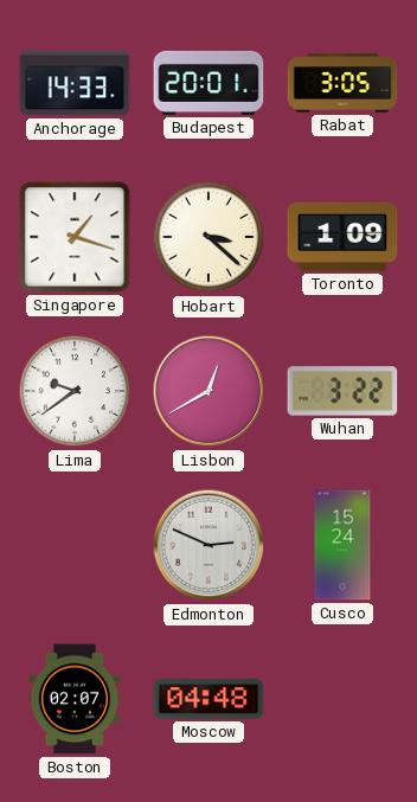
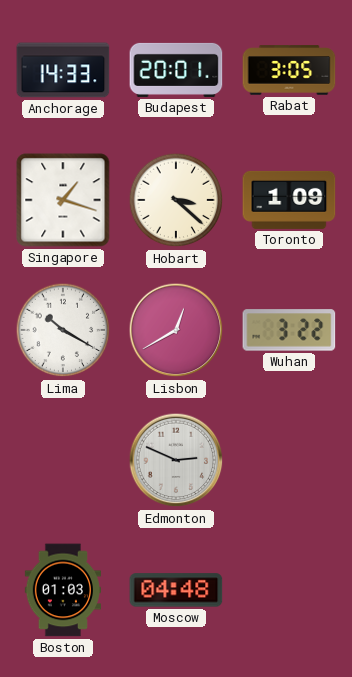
Lima: 9:39 -> 10:20
Cusco: 15:24 -> none
Boston: 02:07 -> 01:03
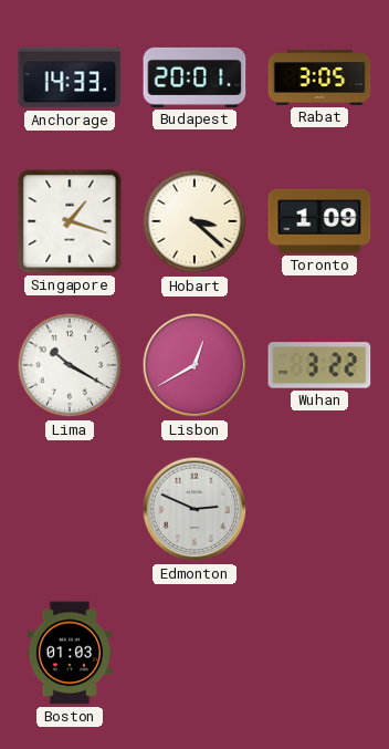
Moscow: 04:48 -> none
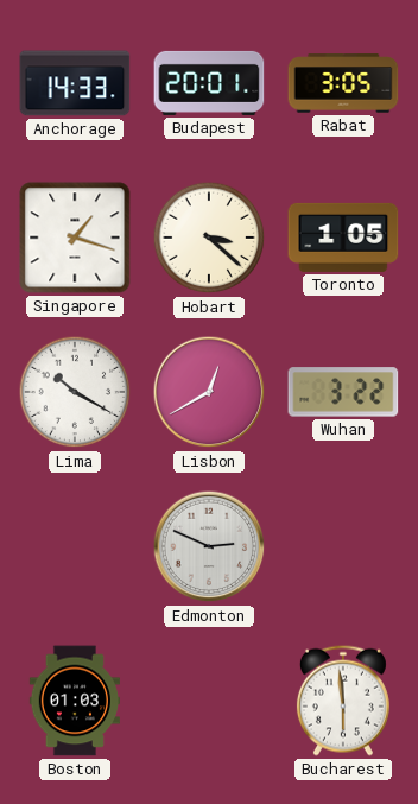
Toronto: 1:09 -> 1:05
Bucharest: none -> 5:59
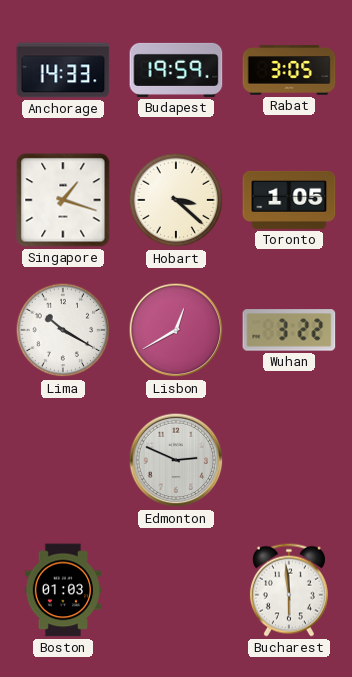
Budapest: 20:01 -> 19:59
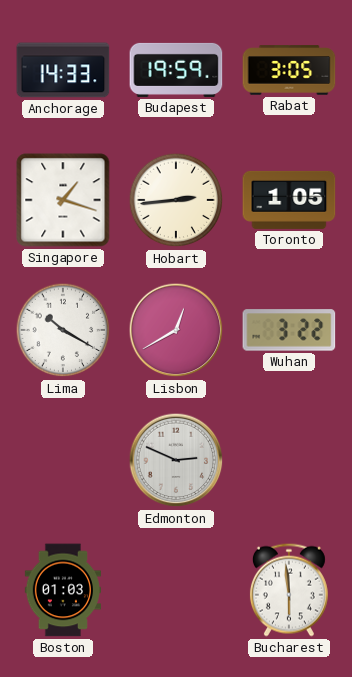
Hobart: 3:22 -> 2:44
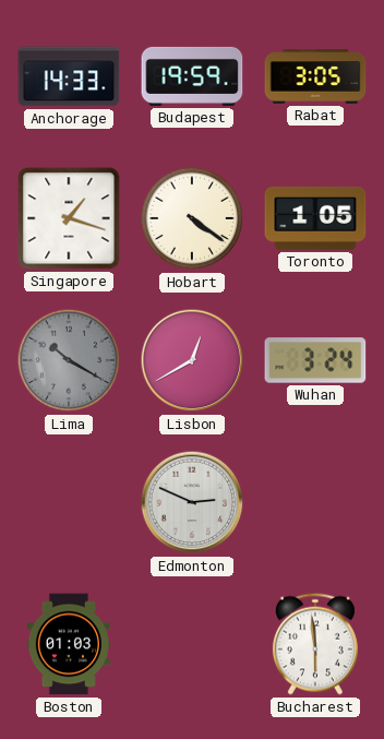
Hobart: 2:44 -> 4:21
Lima dial: white -> grey
Wuhan: 3:22 -> 3:24
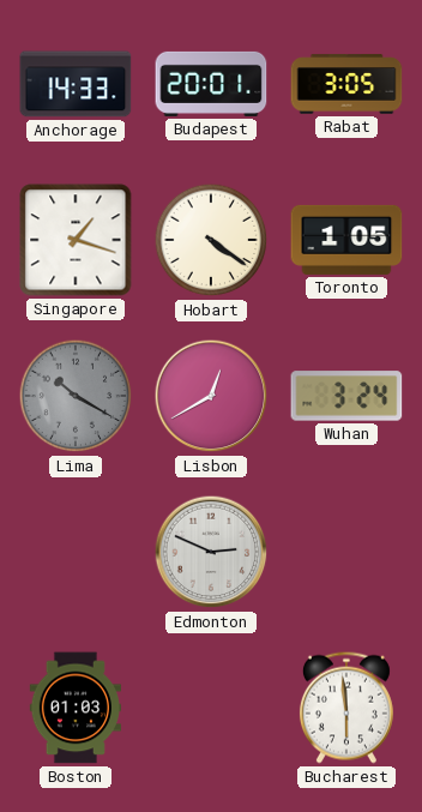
Budapest: 19:59 -> 20:01
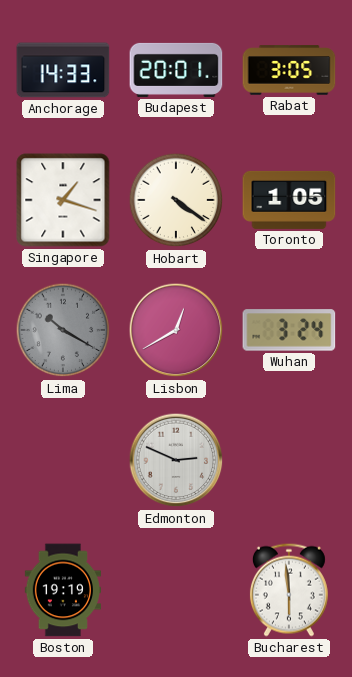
Boston: 01:03 -> 19:19
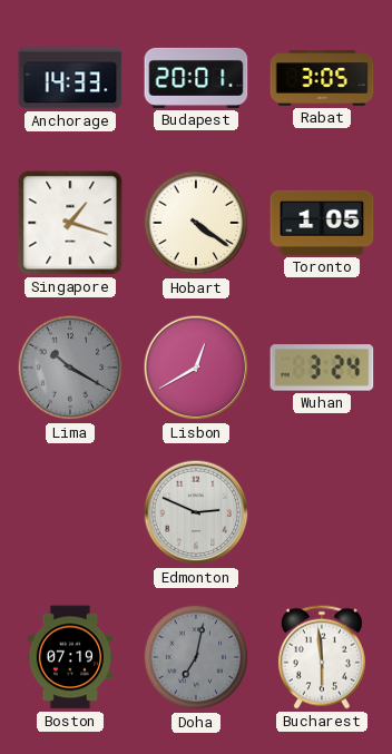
Boston: 19:19 -> 07:19
Doha: none -> 7:02
